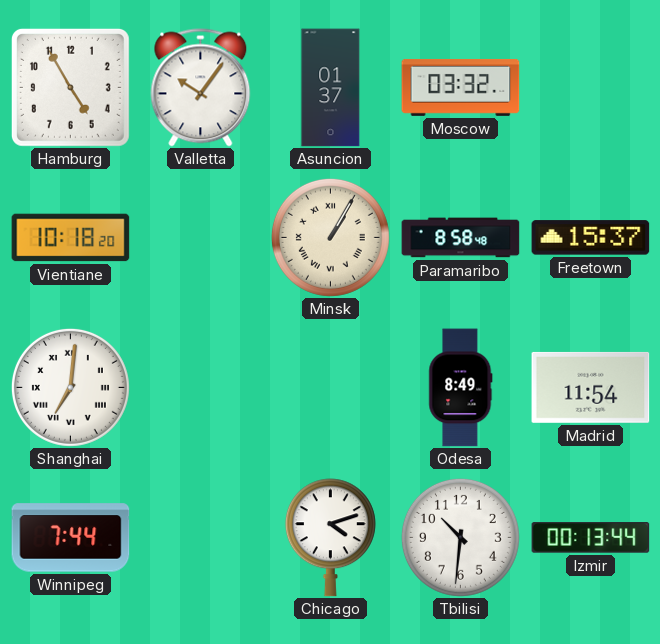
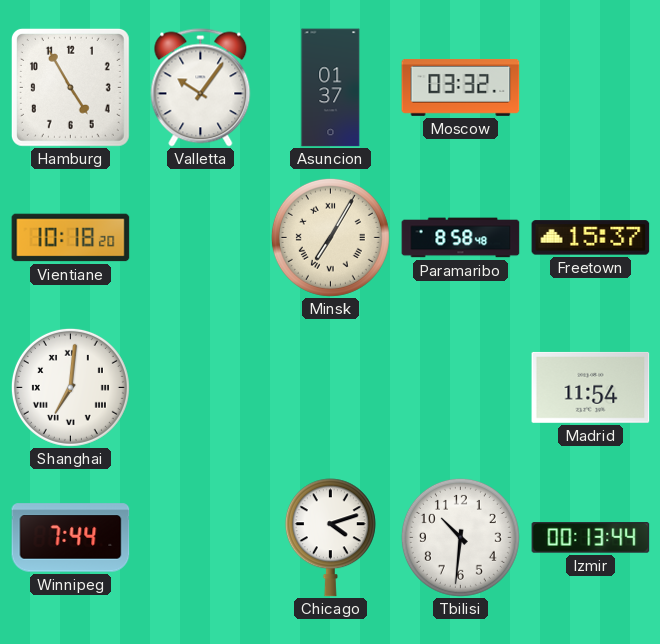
Minsk: 1:05 -> 7:05
Odesa: 8:49 -> none
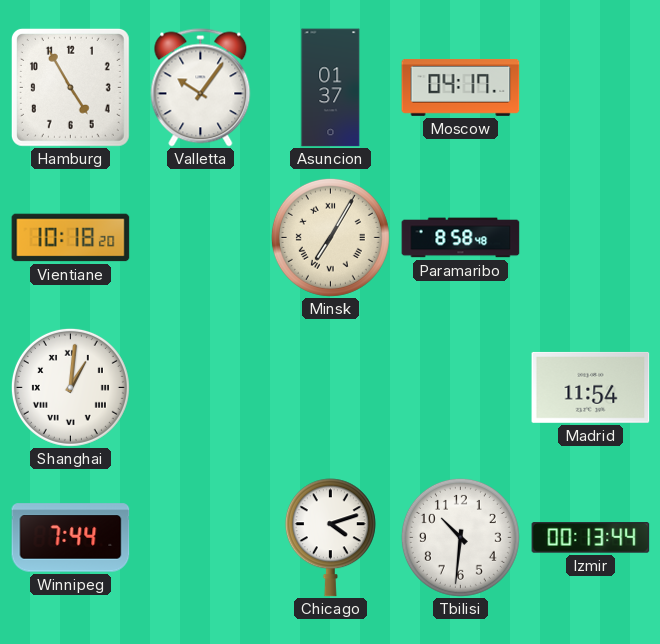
Moscow: 03:32 -> 04:17
Freetown: 15:37 -> none
Shanghai: 7:01 -> 1:01
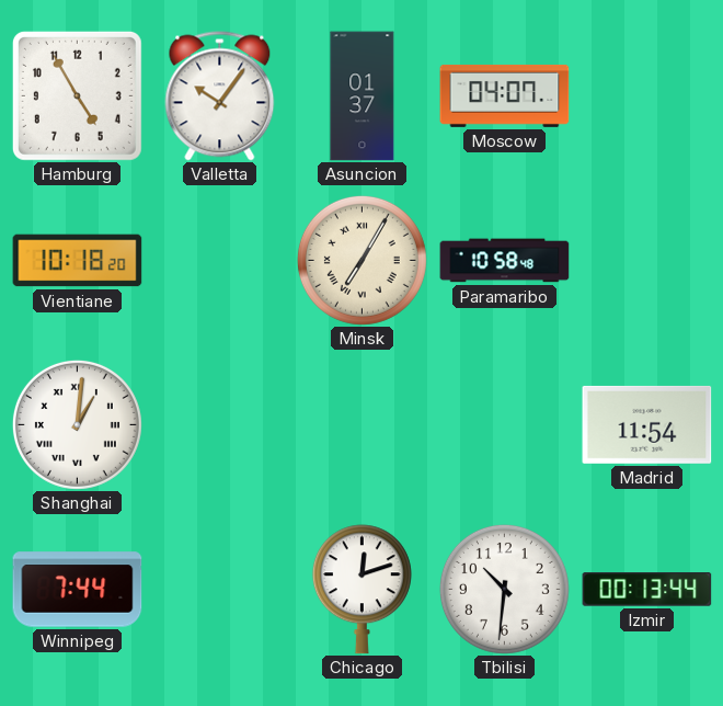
Moscow: 04:17 -> 04:07
Paramaribo: 8:58 -> 10:58
Chicago: 4:12 -> 12:12
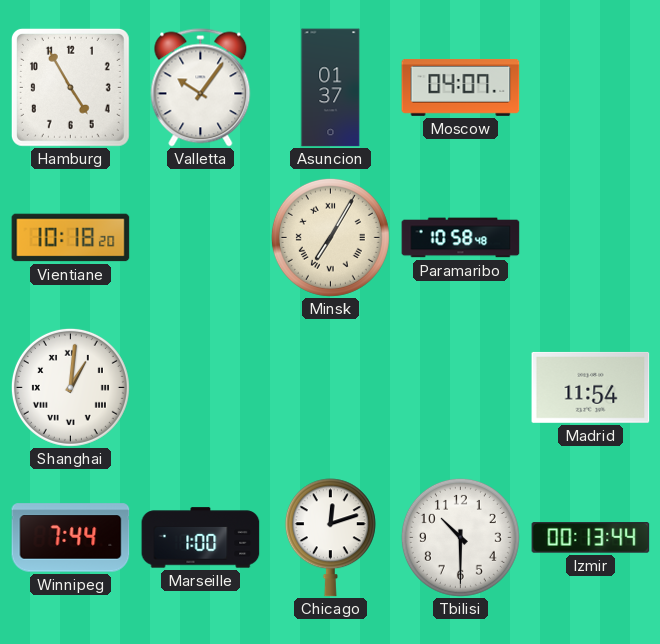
Marseille: none -> 1:00
Tbilisi: 10:31 -> 10:30
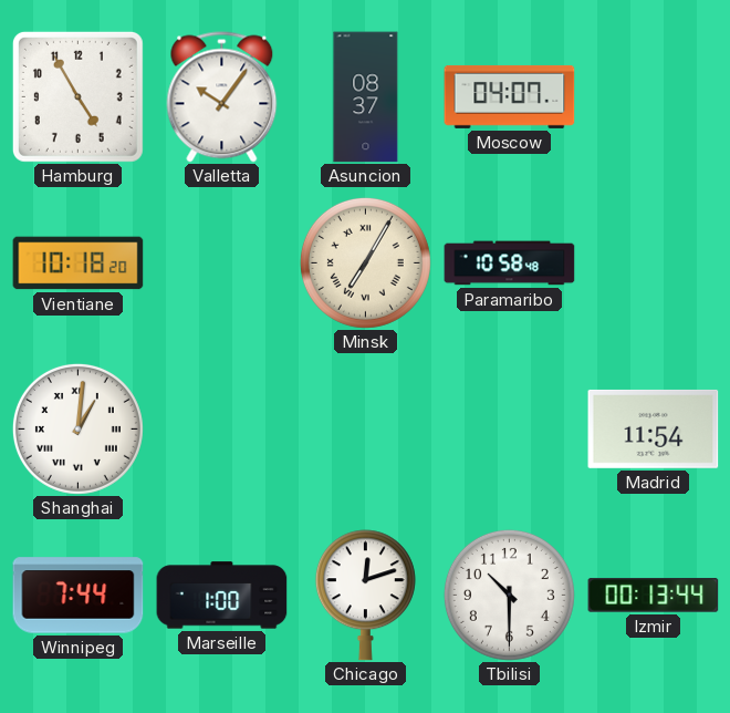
Asuncion: 01:37 -> 08:37
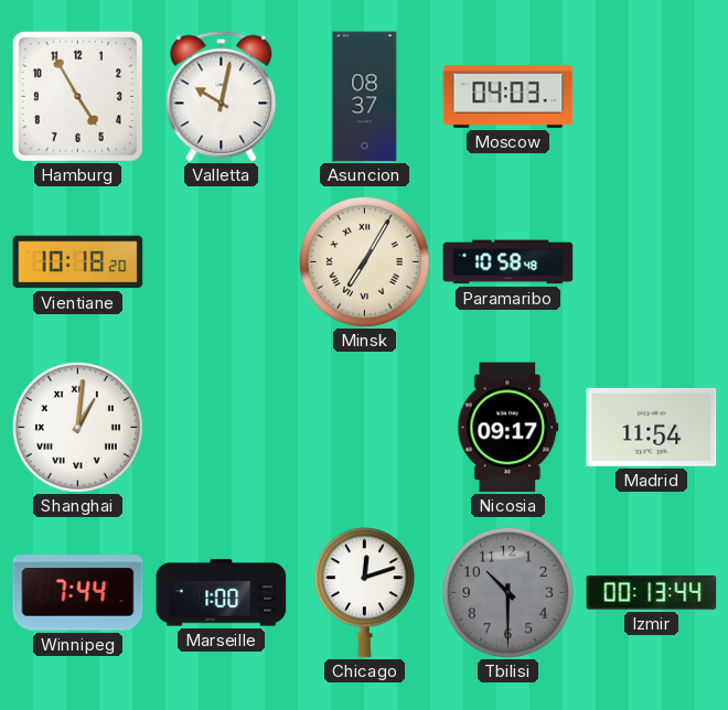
Valletta: 10:06 -> 10:02
Moscow: 04:07 -> 04:03
Nicosia: none -> 09:17
Tbilisi dial: white -> grey
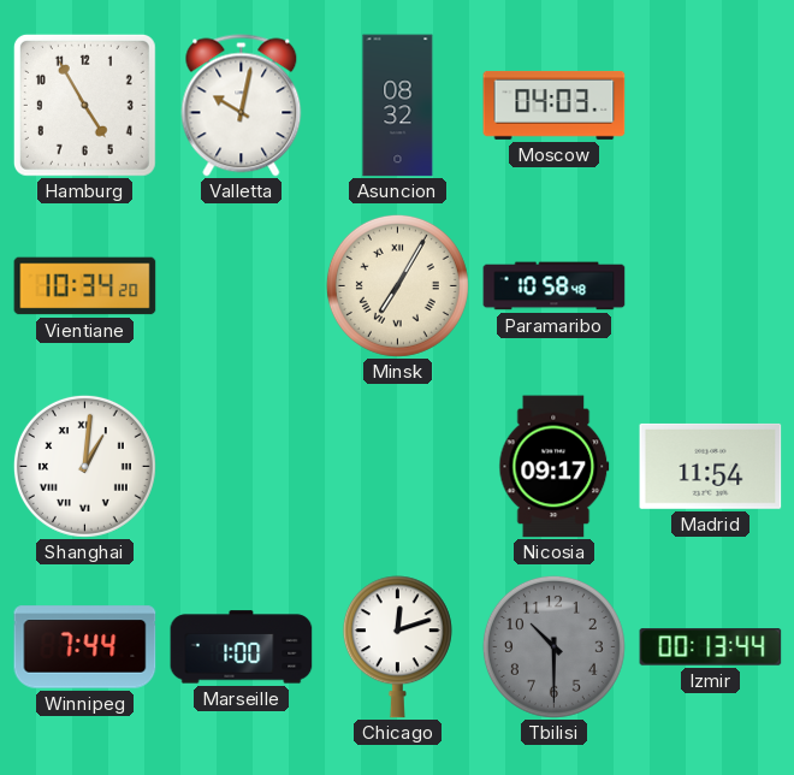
Asuncion: 08:37 -> 08:32
Vientiane: 10:18 -> 10:34
